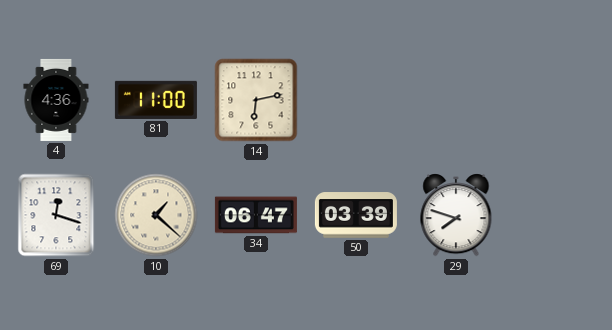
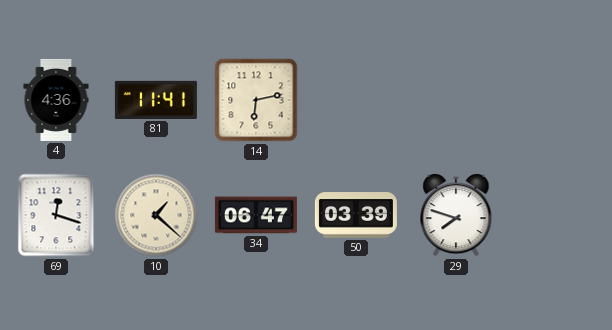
81: 11:00 -> 11:41
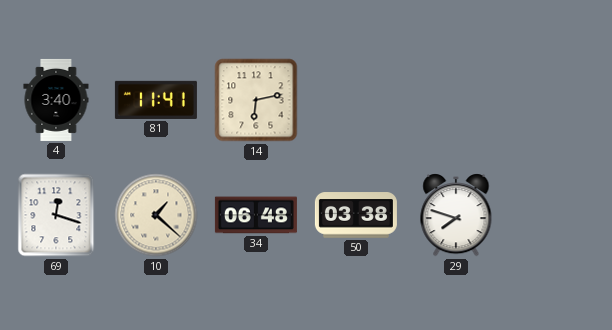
4: 4:36 -> 3:40
34: 06:47 -> 06:48
50: 03:39 -> 03:38
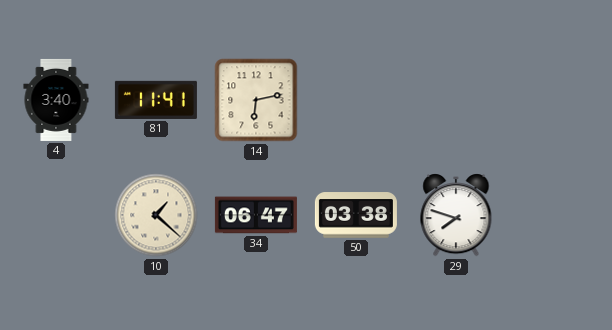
69: 12:18 -> none
34: 06:48 -> 06:47
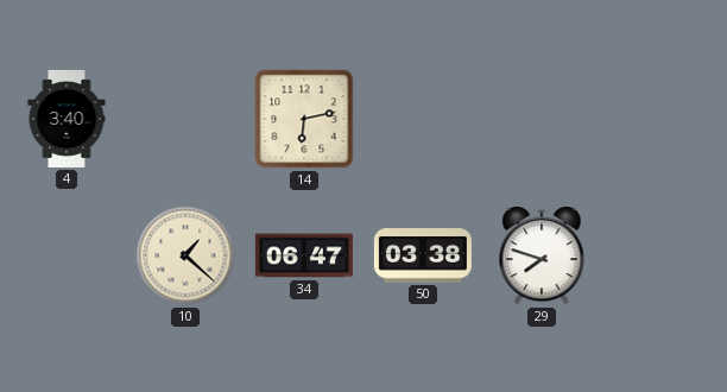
81: 11:41 -> none
